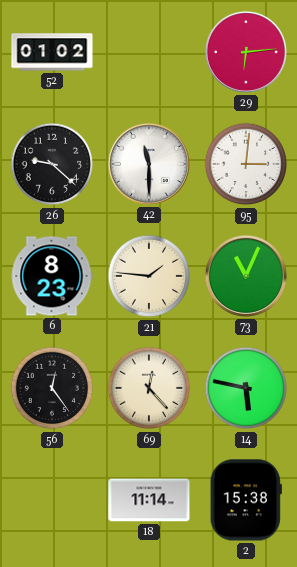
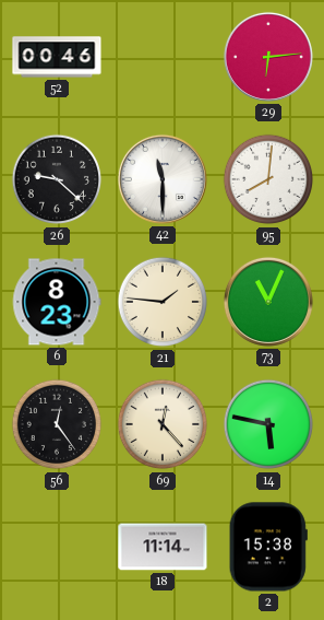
52: 01:02 -> 00:46
95: 3:01 -> 8:01
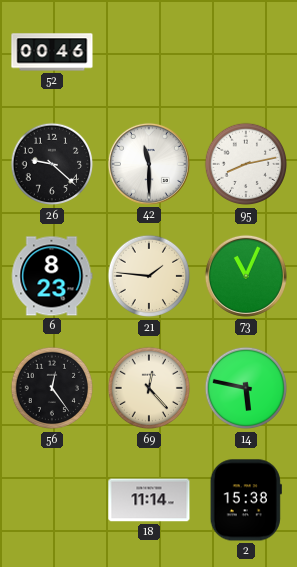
29: 6:14 -> none
95: 8:01 -> 8:13
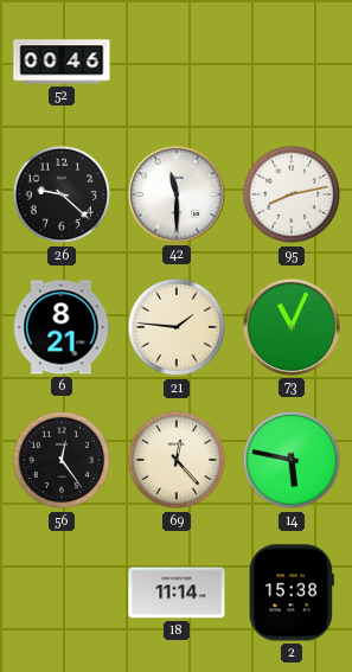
6: 8:23 -> 8:21
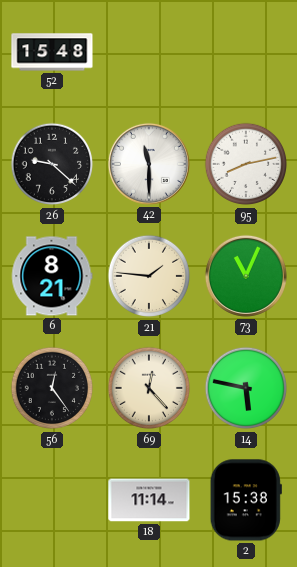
52: 00:46 -> 15:48
